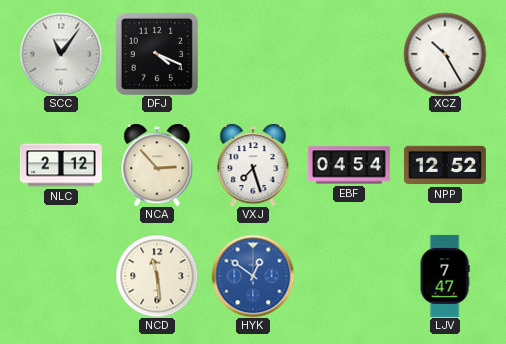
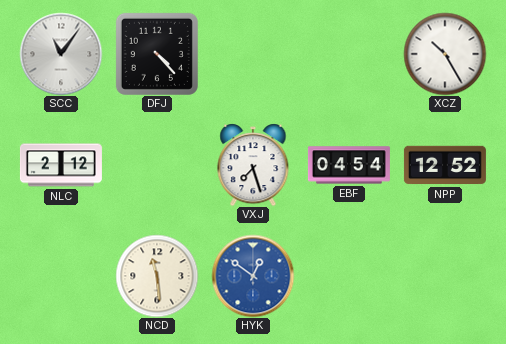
DFJ: 4:19 -> 4:23
NCA: 2:53 -> none
LJV: 7:47 -> none
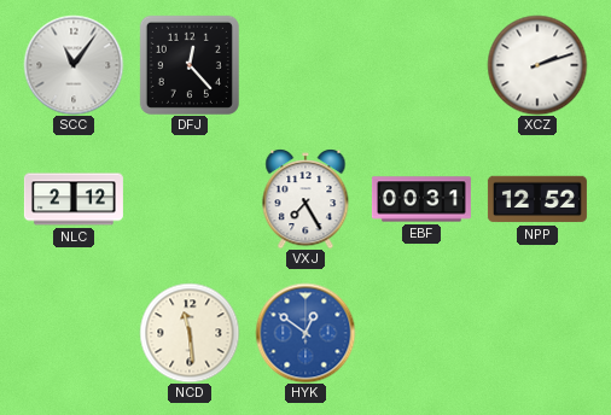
DFJ: 4:23 -> 12:23
XCZ: 10:25 -> 2:12
VXJ: 7:27 -> 7:25
EBF: 04:54 -> 00:31
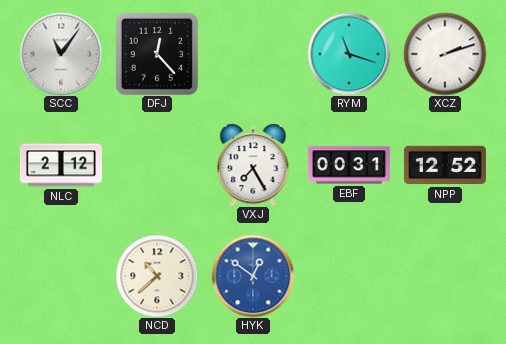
RYM: none -> 11:18
NCD: 11:29 -> 10:38
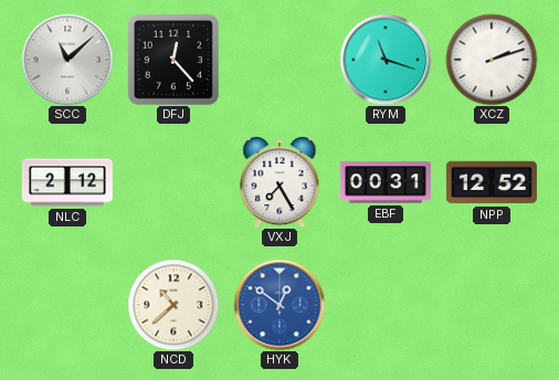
SCC: 11:06 -> 11:08
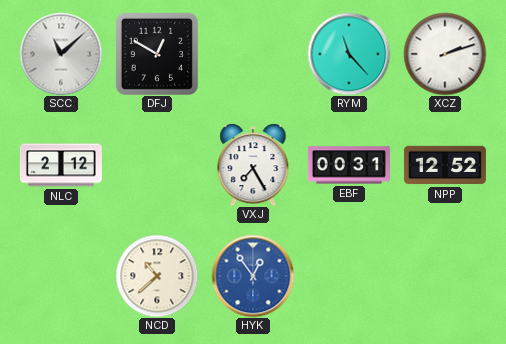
DFJ: 12:23 -> 12:50
RYM: 11:18 -> 11:23
HYK: 12:51 -> 12:54
